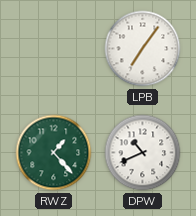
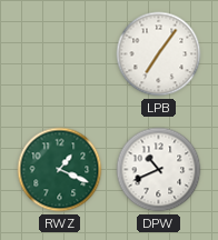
RWZ: 1:23 -> 1:19
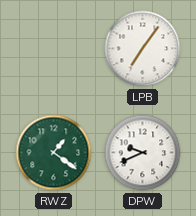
RWZ: 1:19 -> 1:21
DPW: 10:41 -> 9:41
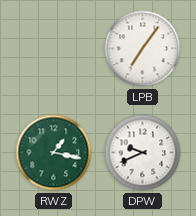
RWZ: 1:21 -> 1:17
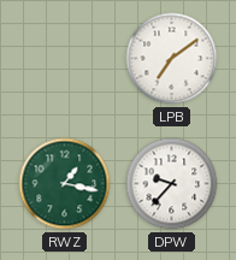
LPB: 7:06 -> 7:09
DPW: 9:41 -> 9:37
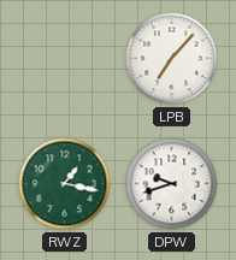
LPB: 7:09 -> 7:07
DPW: 9:37 -> 9:42
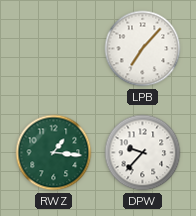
RWZ: 1:17 -> 1:16
DPW: 9:42 -> 9:37
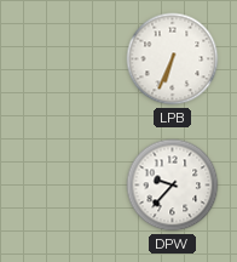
LPB: 7:07 -> 6:34
RWZ: 1:16 -> none
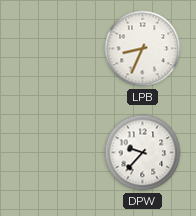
LPB: 6:34 -> 8:34
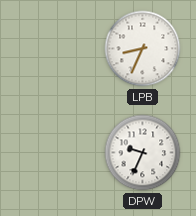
DPW: 9:37 -> 9:34
